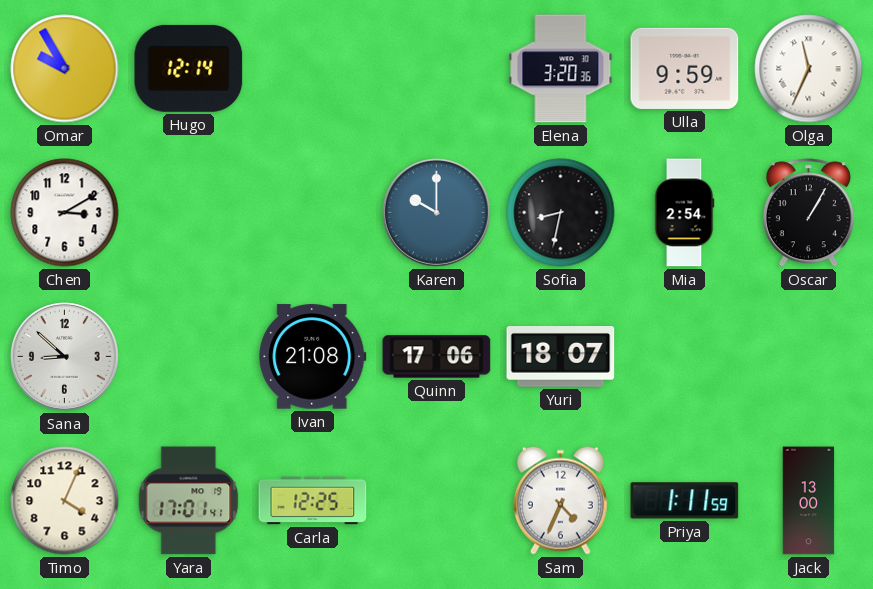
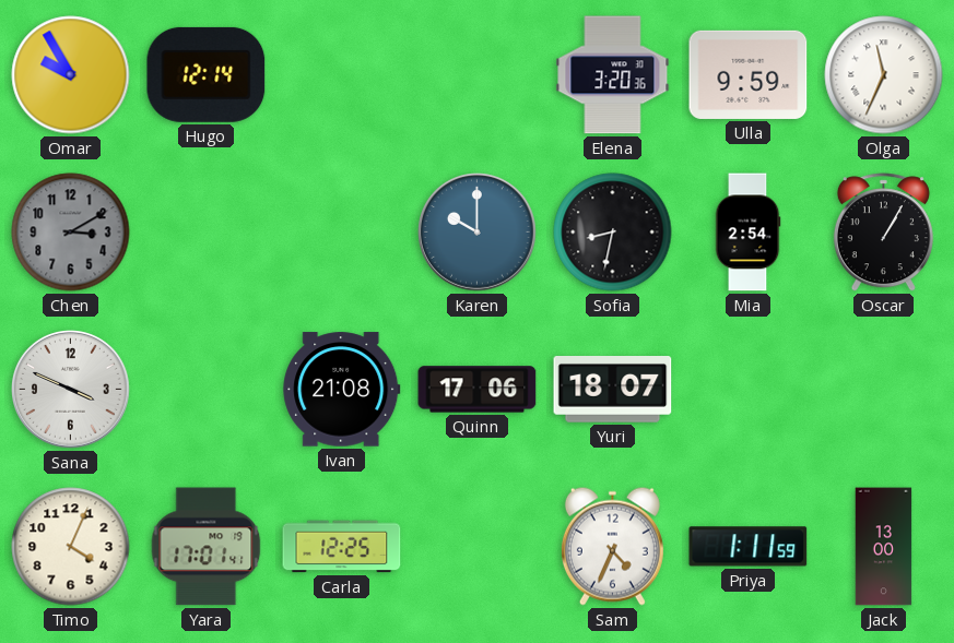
Chen dial: white -> grey
Sana: 8:52 -> 3:49
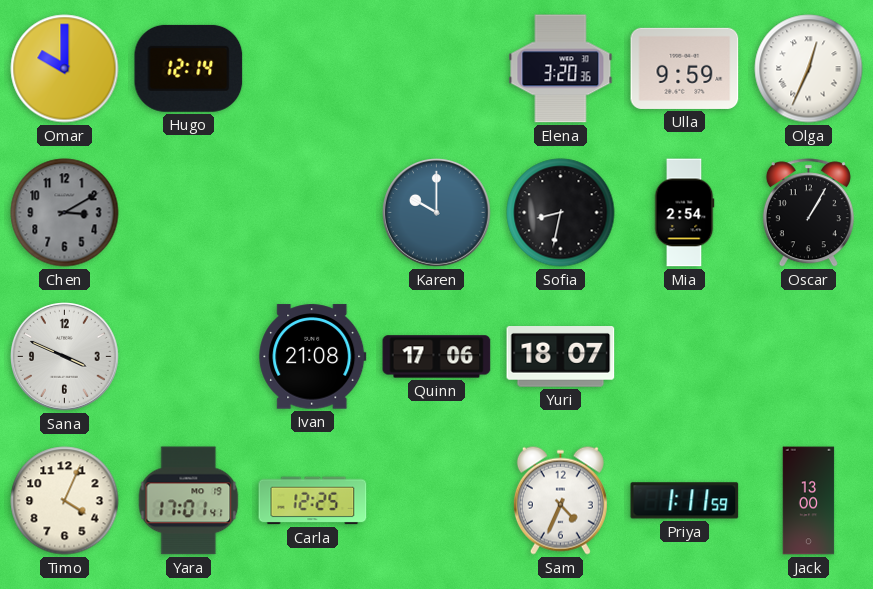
Omar: 9:55 -> 10:00
Olga: 11:34 -> 12:34
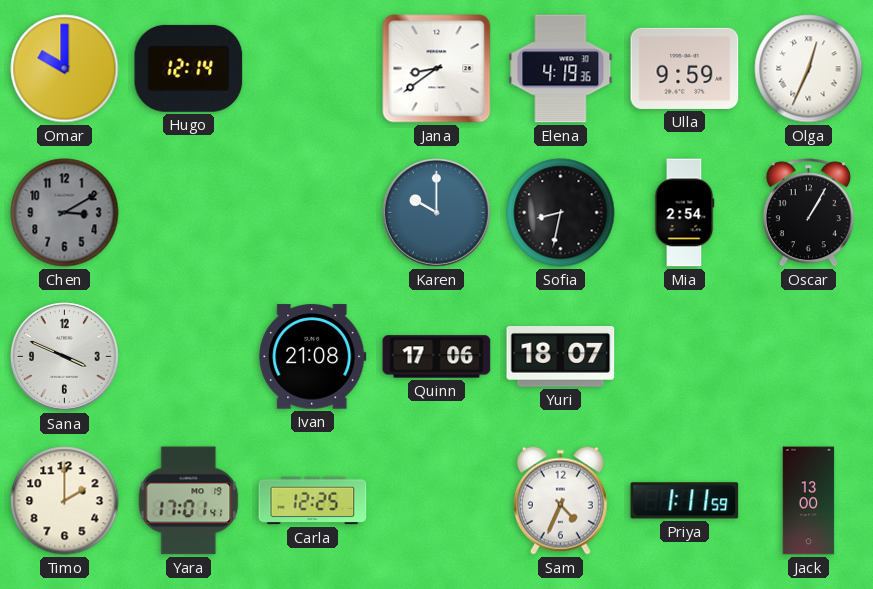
Jana: none -> 8:39
Elena: 3:20 -> 4:19
Timo: 4:04 -> 2:00
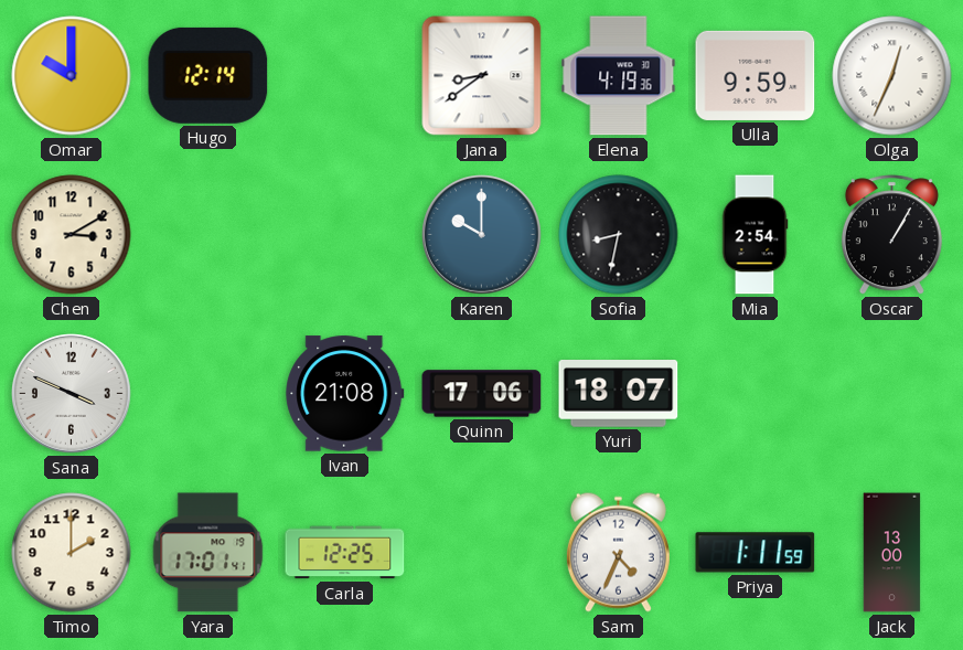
Chen dial: grey -> cream
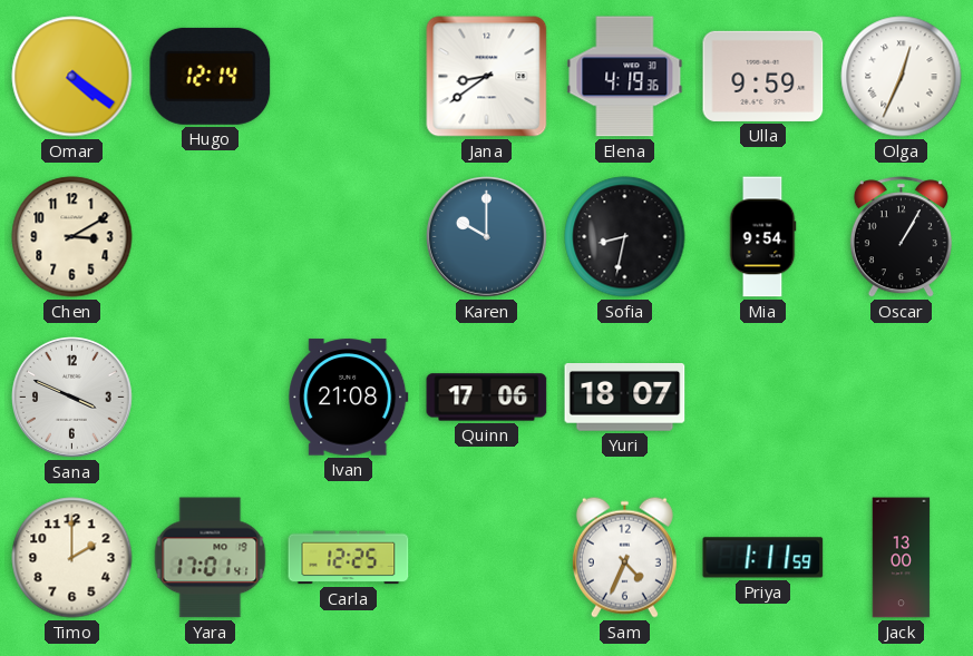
Omar: 10:00 -> 4:21
Mia: 2:54 -> 9:54
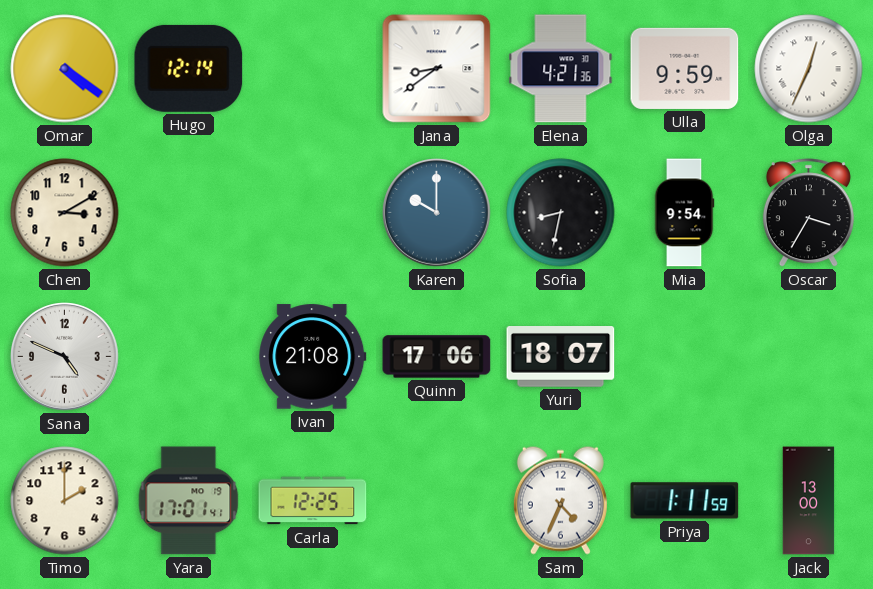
Elena: 4:19 -> 4:21
Oscar: 1:05 -> 3:35
Sana: 3:49 -> 4:49
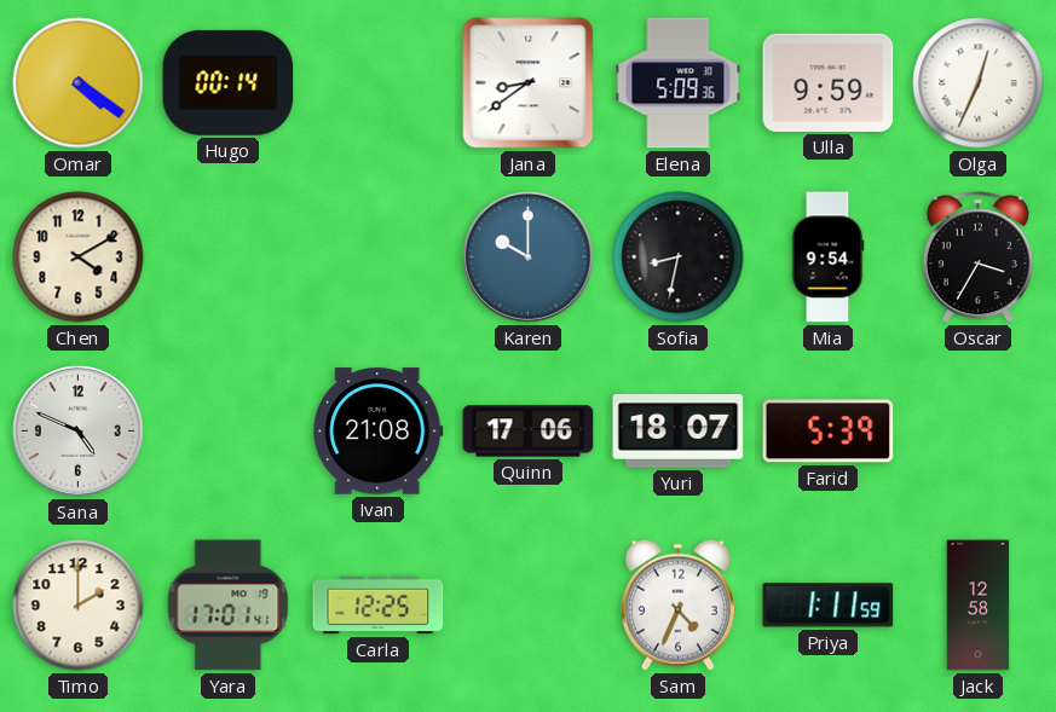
Hugo: 12:14 -> 00:14
Elena: 4:21 -> 5:09
Chen: 3:10 -> 4:10
Farid: none -> 5:39
Jack: 13:00 -> 12:58
